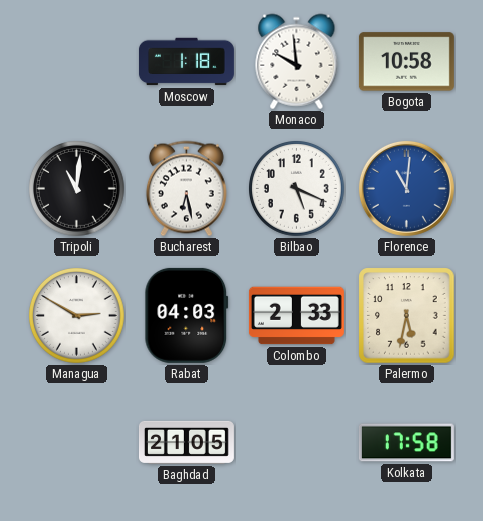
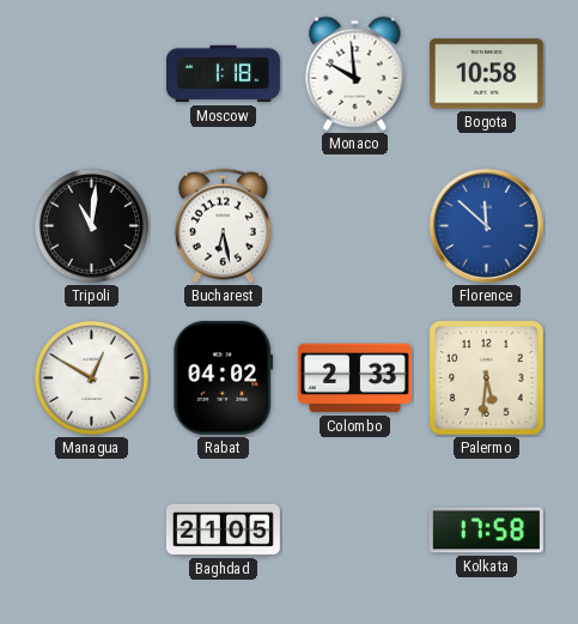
Bilbao: 5:19 -> none
Florence: 11:01 -> 11:52
Managua: 2:50 -> 12:50
Rabat: 04:03 -> 04:02
Palermo: 5:32 -> 5:31
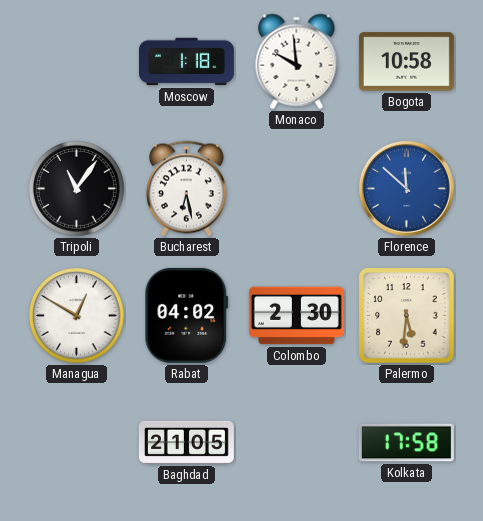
Tripoli: 11:01 -> 11:06
Colombo: 2:33 -> 2:30
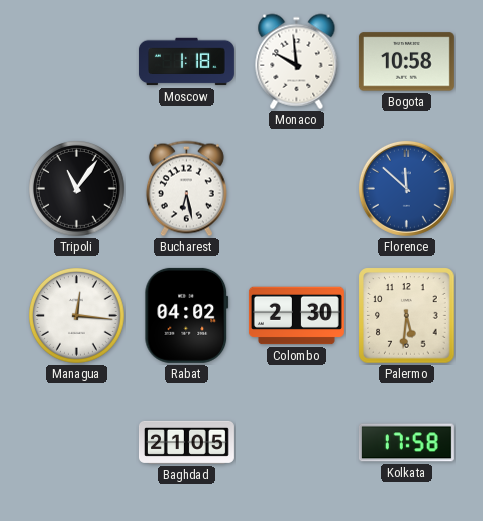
Managua: 12:50 -> 12:16
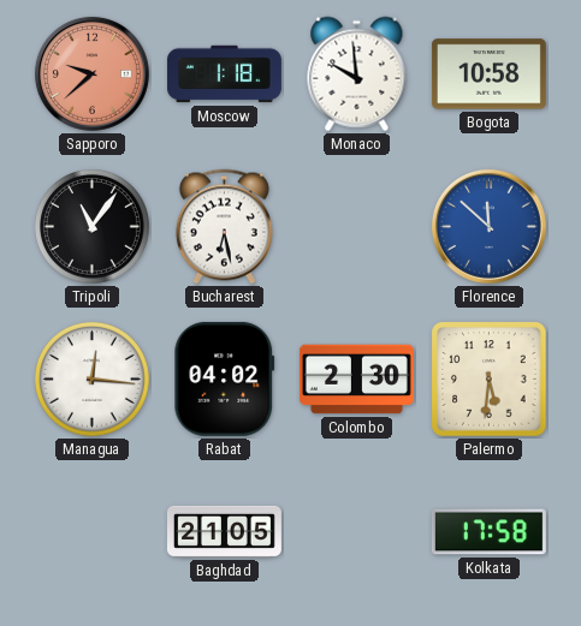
Sapporo: none -> 9:38
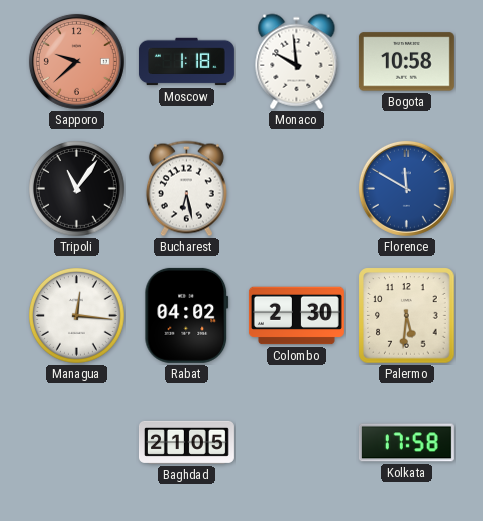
Florence: 11:52 -> 11:50
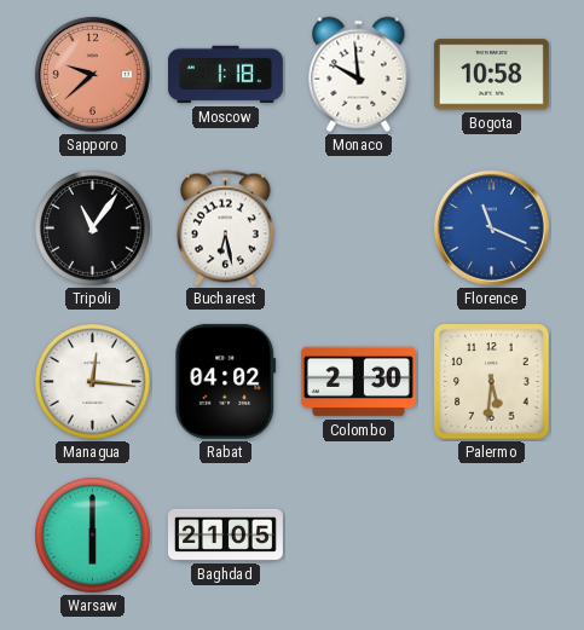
Florence: 11:50 -> 11:19
Warsaw: none -> 6:00
Kolkata: 17:58 -> none
